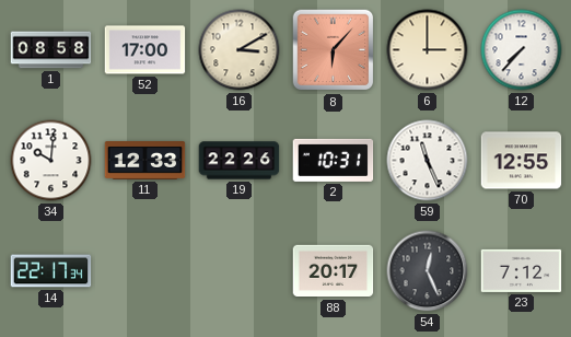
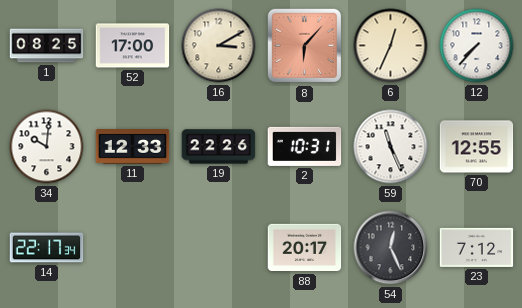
1: 08:58 -> 08:25
6: 3:00 -> 12:34
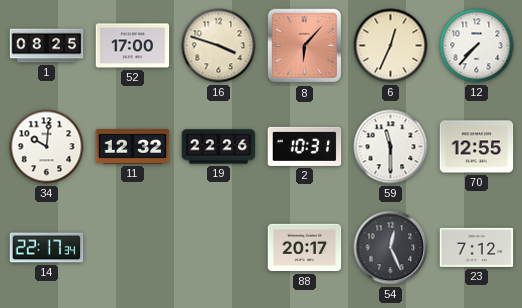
16: 3:10 -> 3:48
11: 12:33 -> 12:32
59: 11:26 -> 11:30
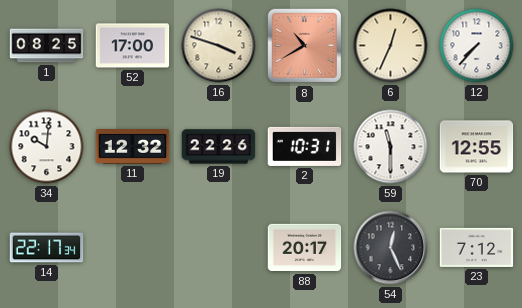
8: 6:07 -> 10:40
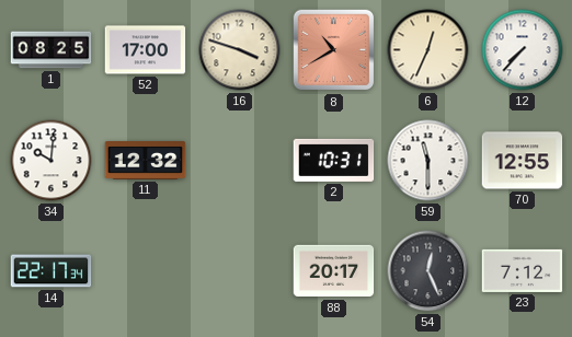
19: 22:26 -> none
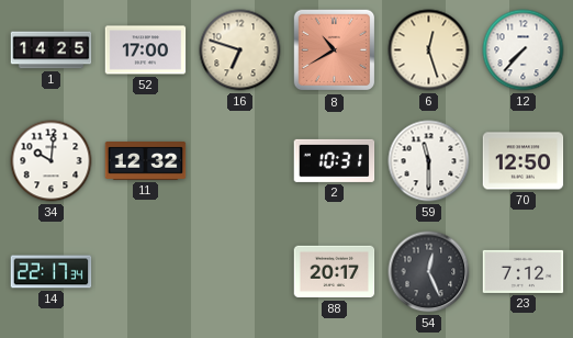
1: 08:25 -> 14:25
16: 3:48 -> 6:48
6: 12:34 -> 12:27
70: 12:55 -> 12:50
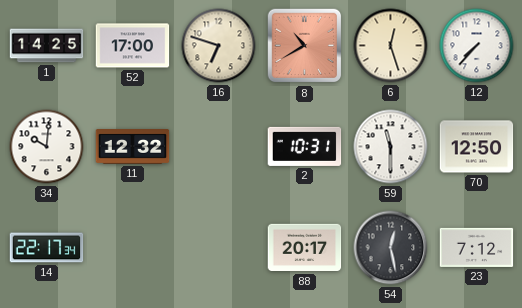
54: 12:26 -> 12:28
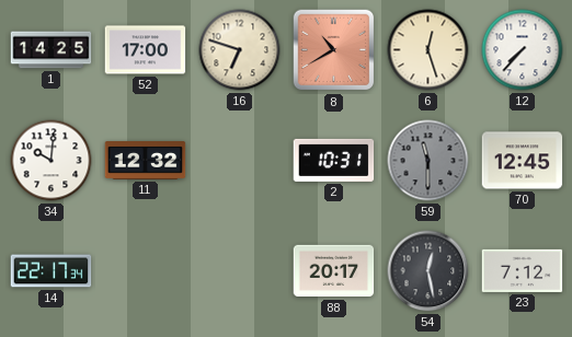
59 dial: white -> grey
70: 12:50 -> 12:45
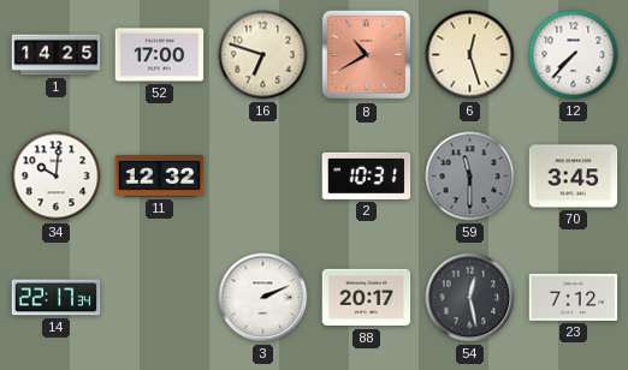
70: 12:45 -> 3:45
3: none -> 2:11
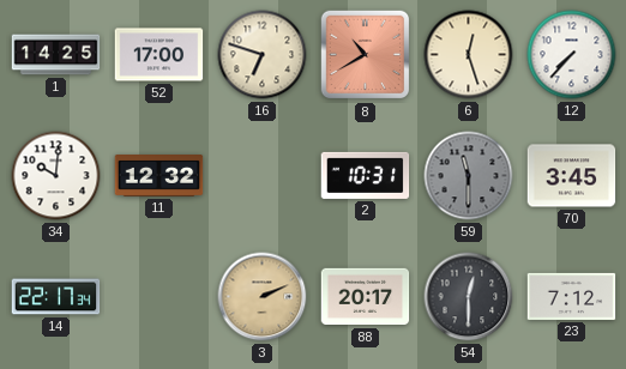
3 dial: white -> champagne
54: 12:28 -> 12:30
